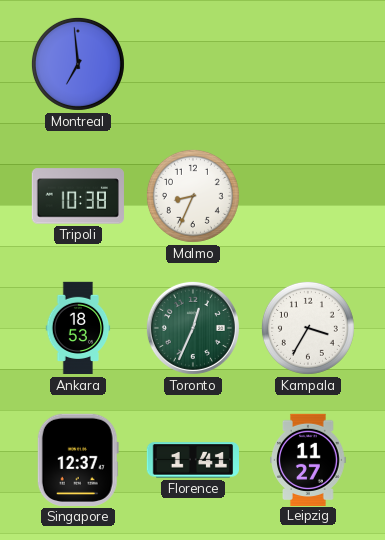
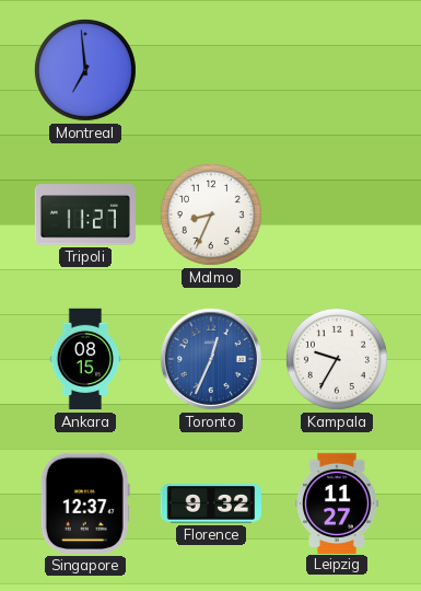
Tripoli: 10:38 -> 11:27
Ankara: 18:53 -> 08:15
Toronto dial: green -> blue
Kampala: 3:35 -> 9:35
Florence: 1:41 -> 9:32
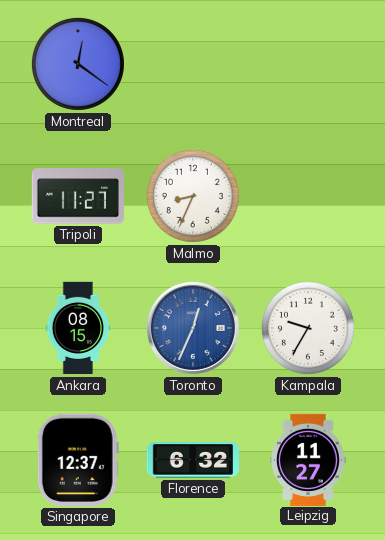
Montreal: 6:59 -> 12:21
Florence: 9:32 -> 6:32
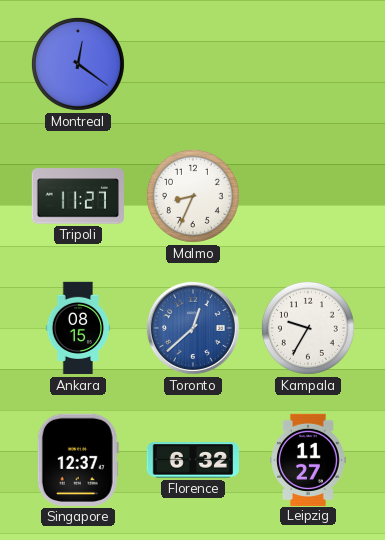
Toronto: 12:34 -> 12:38
